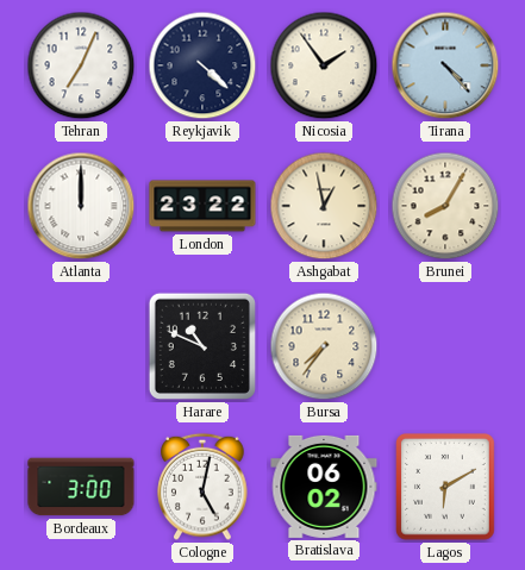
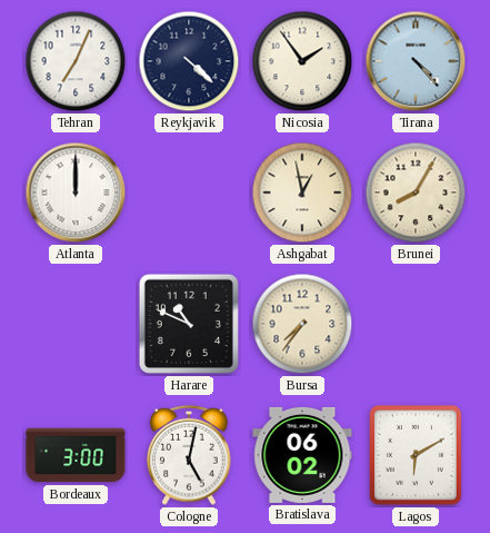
London: 23:22 -> none
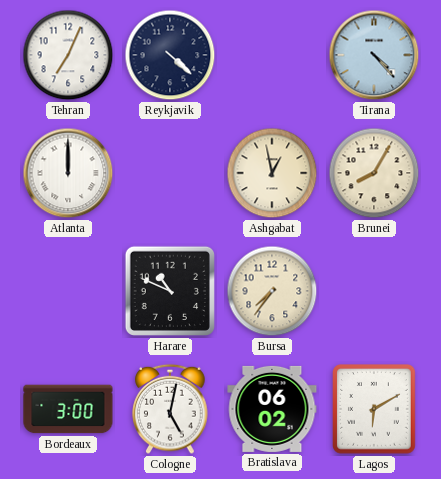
Nicosia: 1:54 -> none
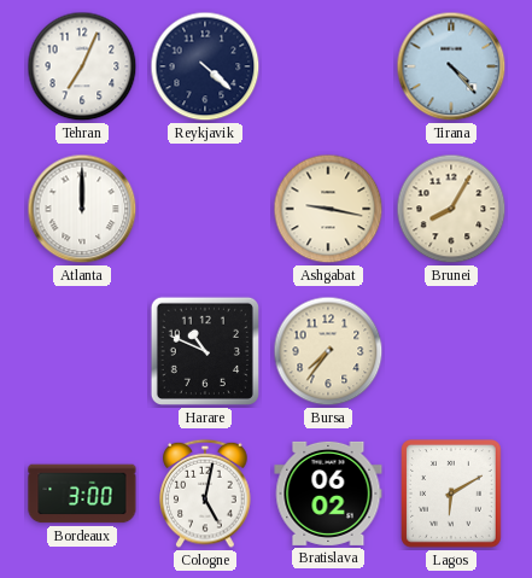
Ashgabat: 12:58 -> 9:17
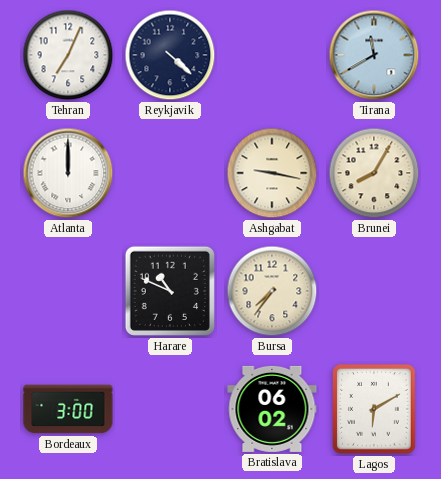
Tirana: 4:23 -> 11:40
Cologne: 5:02 -> none
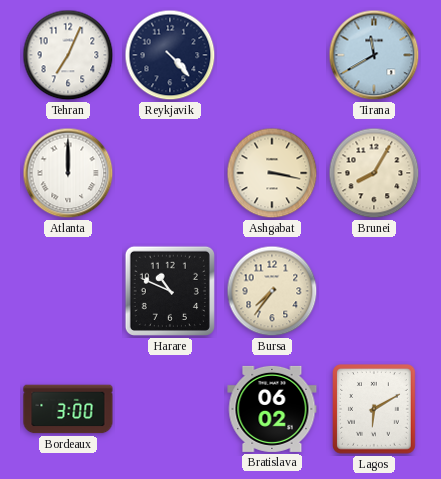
Reykjavik: 4:22 -> 4:23
Ashgabat: 9:17 -> 3:17
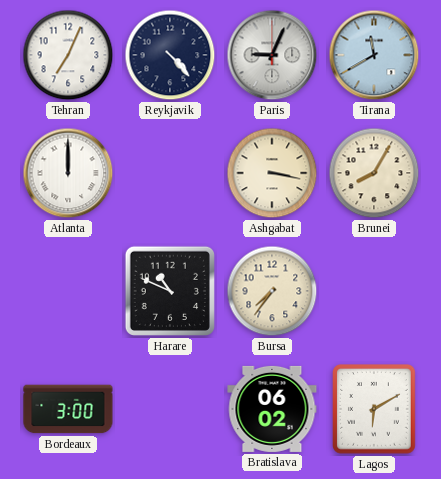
Paris: none -> 9:04
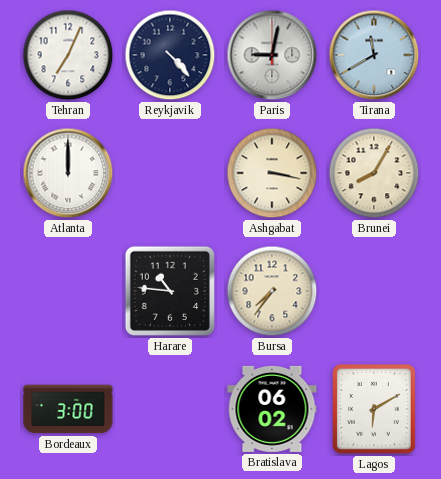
Paris: 9:04 -> 9:02
Harare: 10:49 -> 10:46
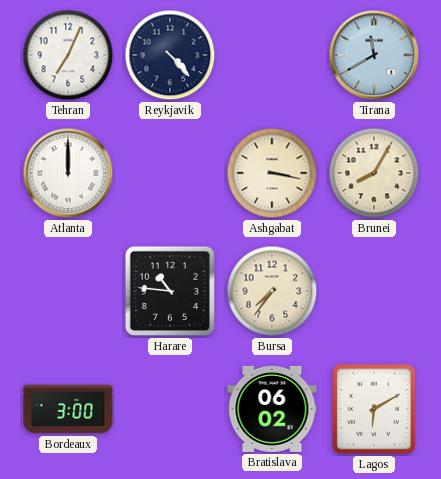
Paris: 9:02 -> none
